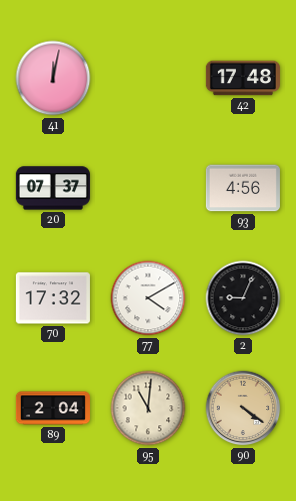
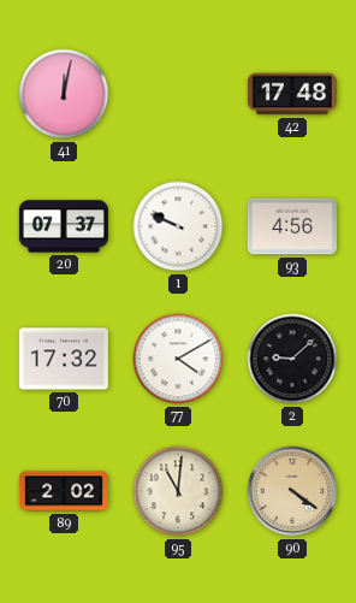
1: none -> 9:49
2: 9:04 -> 9:08
89: 2:04 -> 2:02
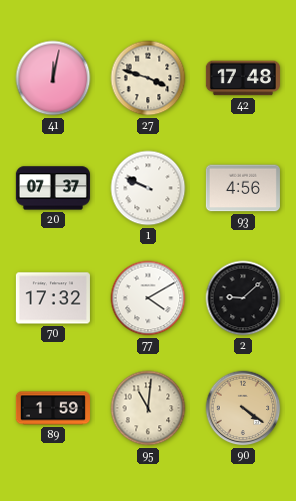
27: none -> 3:48
89: 2:02 -> 1:59
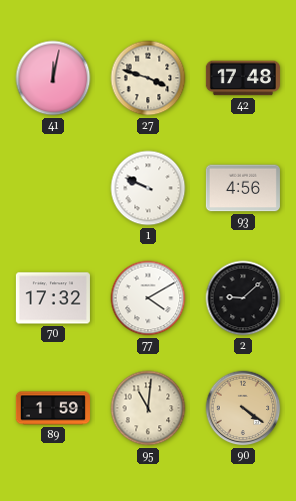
20: 07:37 -> none
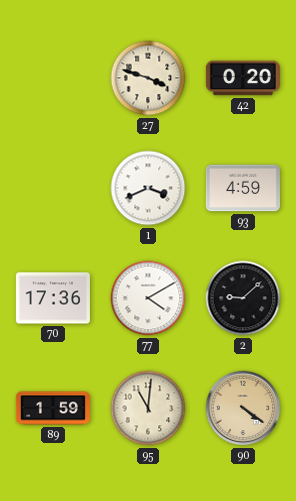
41: 12:02 -> none
42: 17:48 -> 0:20
1: 9:49 -> 3:41
93: 4:56 -> 4:59
70: 17:32 -> 17:36
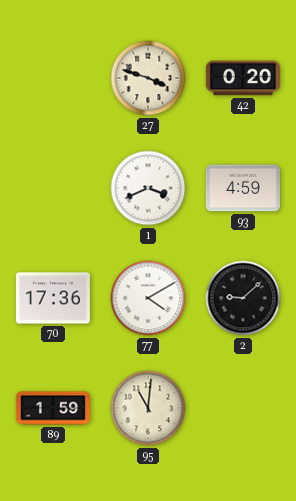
90: 4:21 -> none
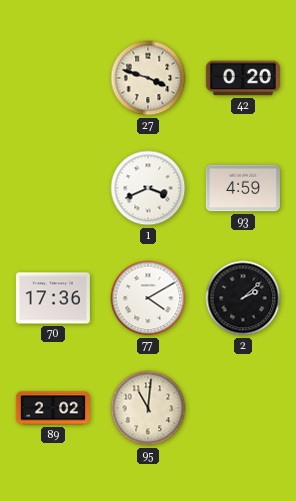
2: 9:08 -> 2:08
89: 1:59 -> 2:02
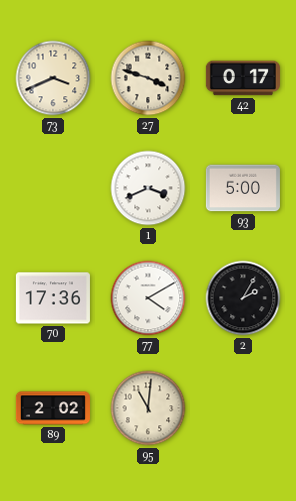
73: none -> 3:41
42: 0:20 -> 0:17
93: 4:59 -> 5:00
2: 2:08 -> 2:05
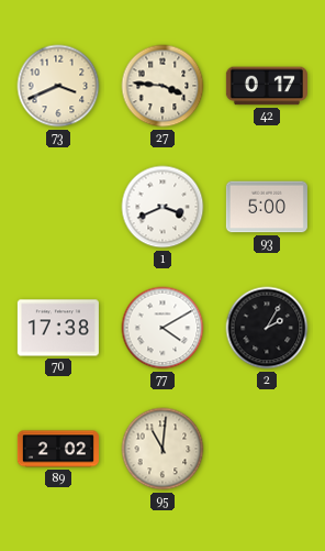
27: 3:48 -> 3:46
70: 17:36 -> 17:38
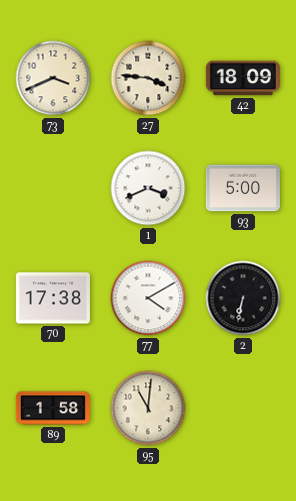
42: 0:17 -> 18:09
2: 2:05 -> 6:32
89: 2:02 -> 1:58
